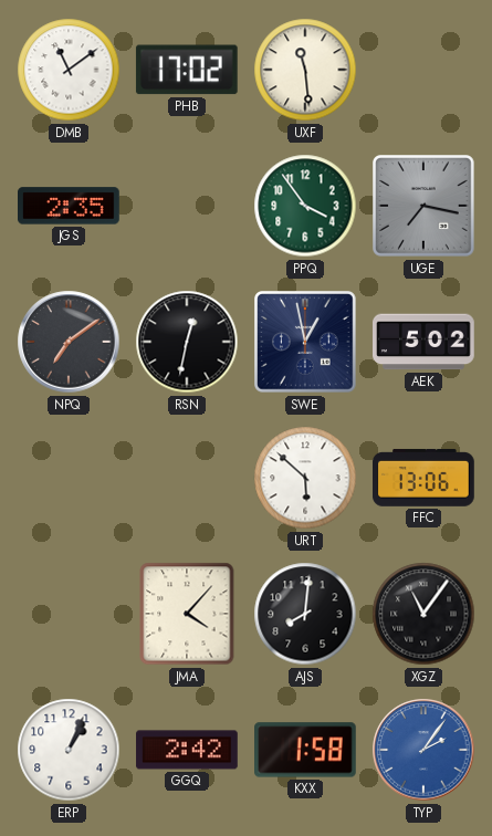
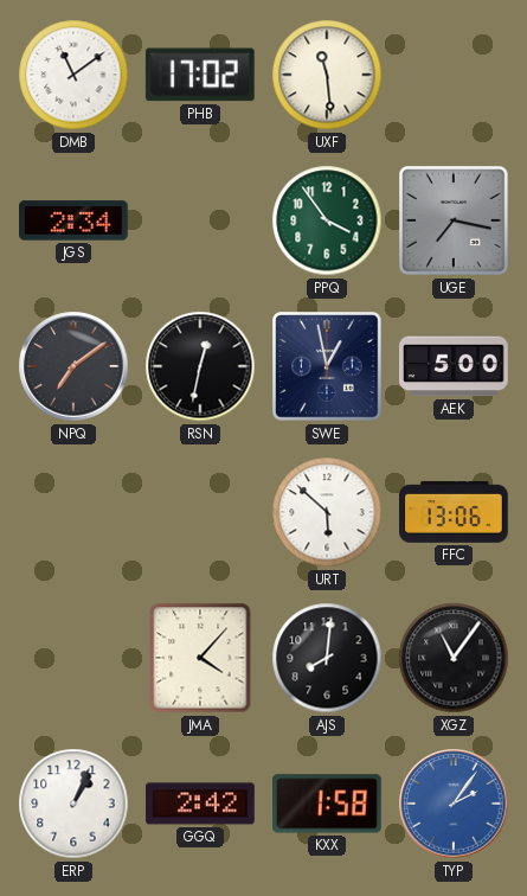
JGS: 2:35 -> 2:34
AEK: 5:02 -> 5:00
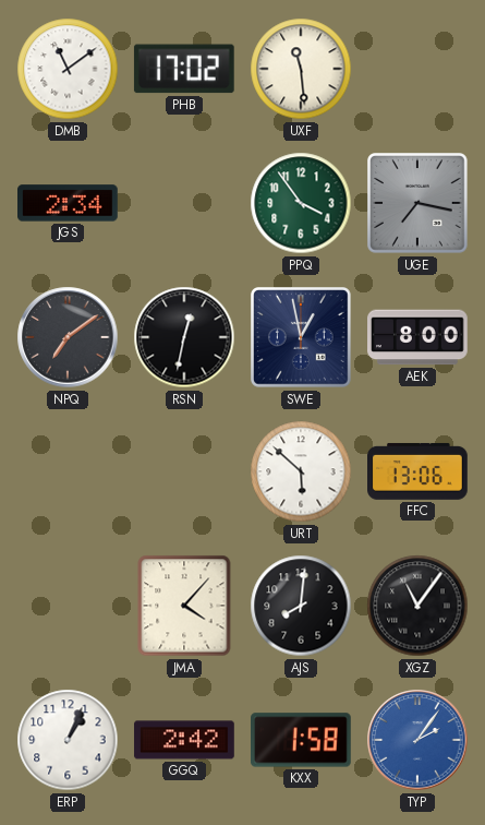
AEK: 5:00 -> 8:00
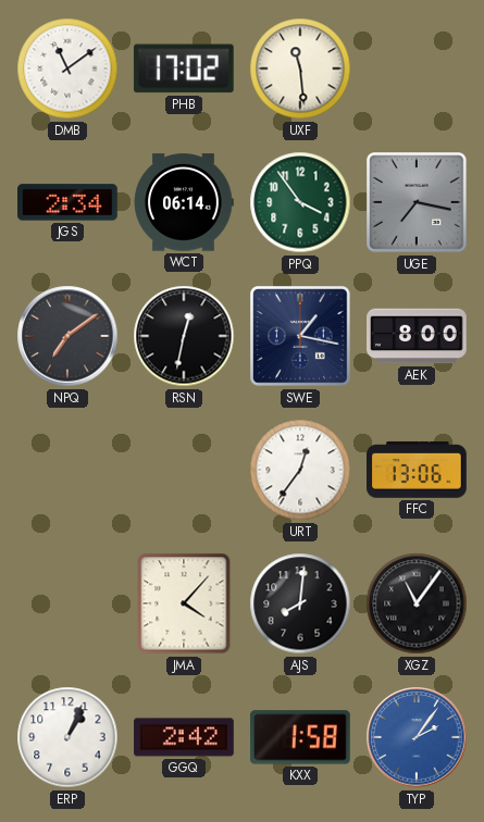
WCT: none -> 06:14
SWE: 12:58 -> 1:17
URT: 5:52 -> 12:36
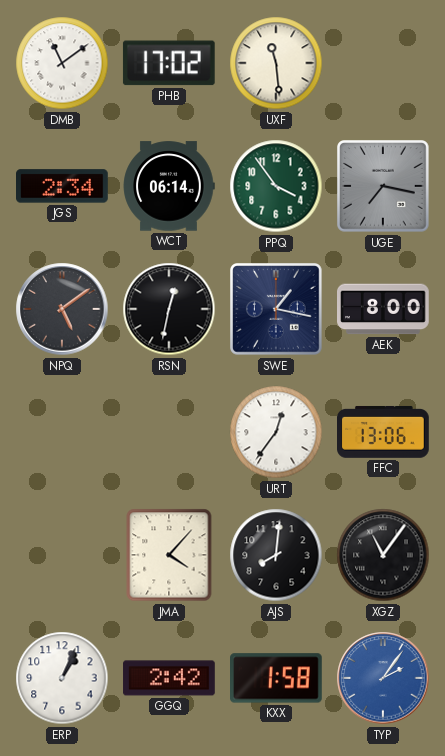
NPQ: 7:09 -> 5:09
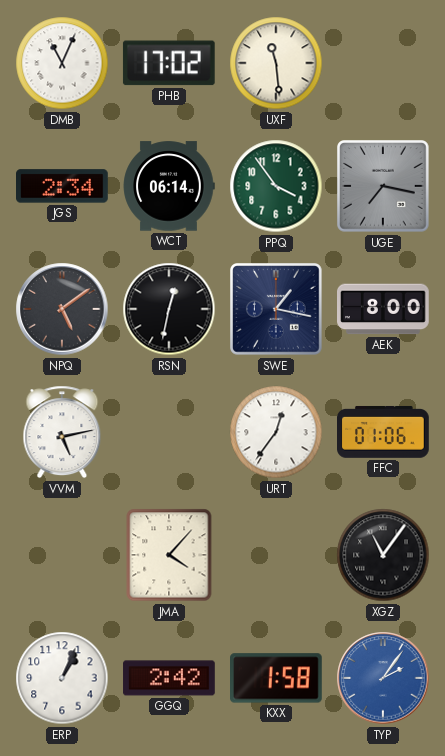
DMB: 11:09 -> 11:04
VVM: none -> 5:13
FFC: 13:06 -> 01:06
AJS: 8:01 -> none
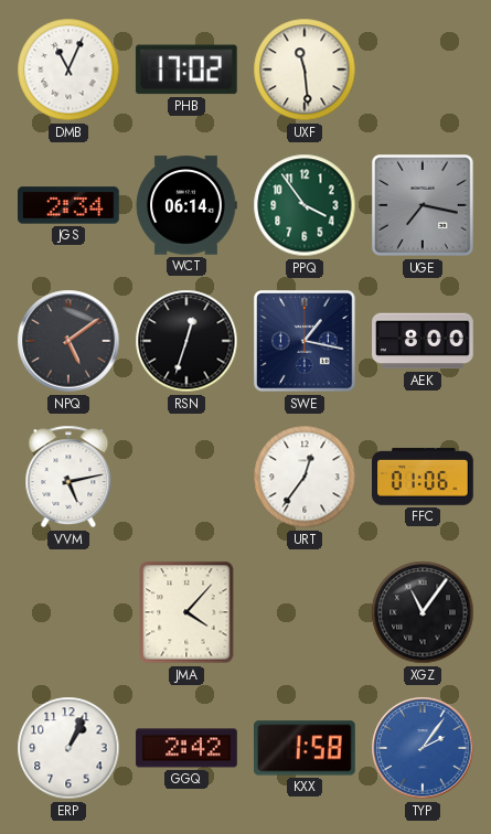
RSN: 12:32 -> 12:33
